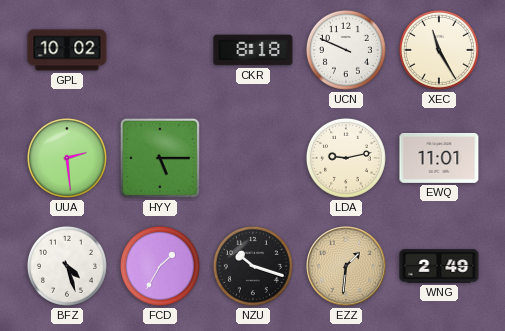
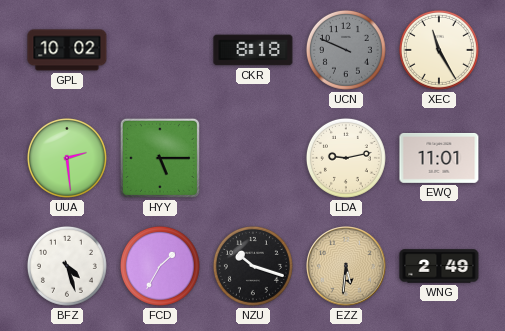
UCN dial: white -> grey
EZZ: 1:31 -> 5:31
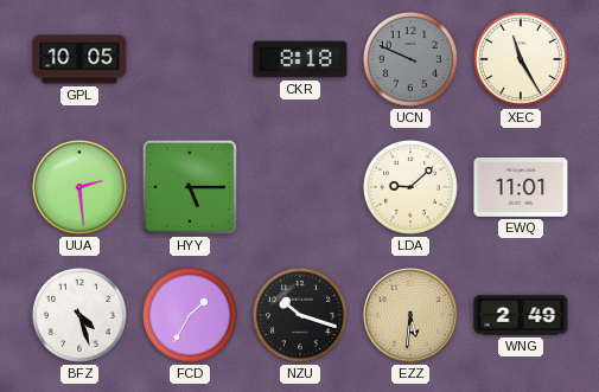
GPL: 10:02 -> 10:05
LDA: 9:13 -> 9:08
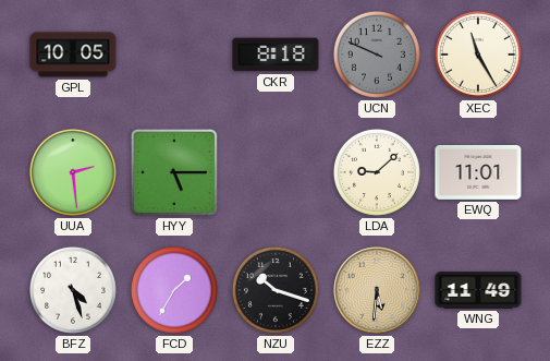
WNG: 2:49 -> 11:49
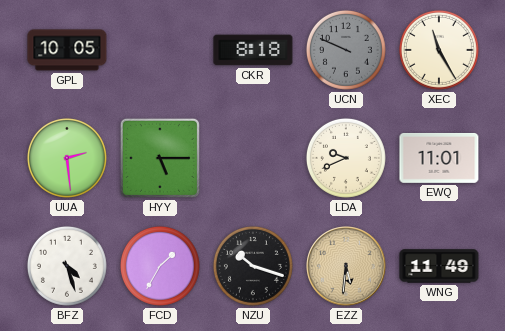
LDA: 9:08 -> 9:41
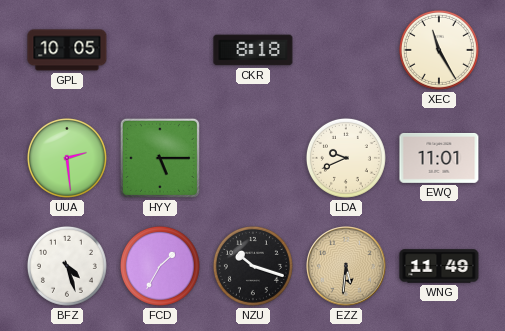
UCN: 9:49 -> none
